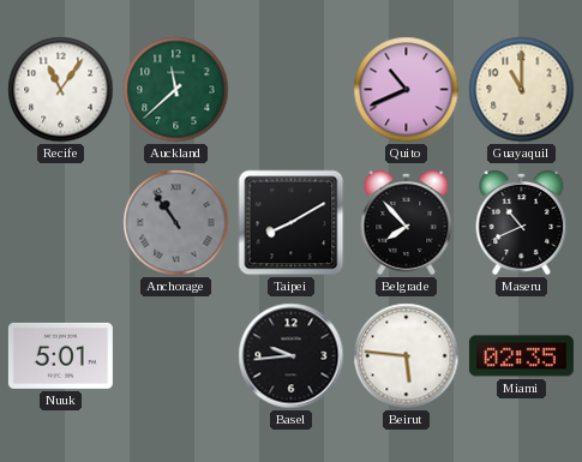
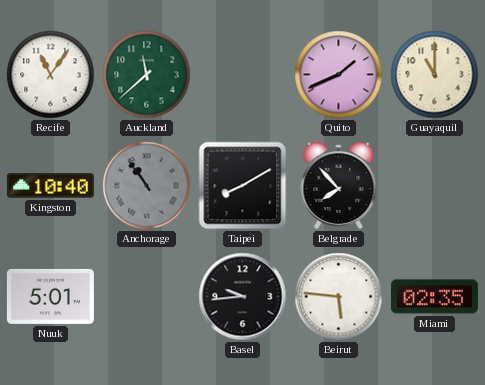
Quito: 10:41 -> 1:41
Kingston: none -> 10:40
Maseru: 10:41 -> none
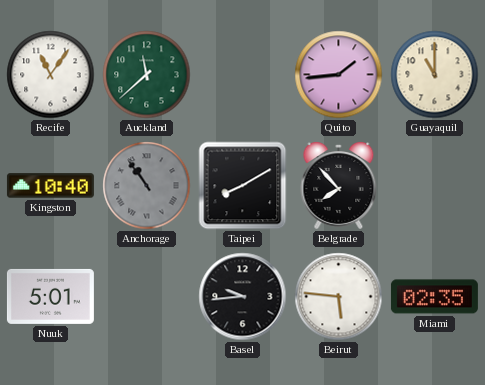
Quito: 1:41 -> 1:44
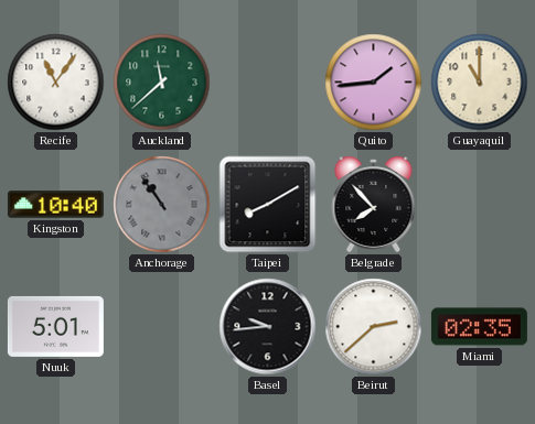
Beirut: 5:46 -> 2:38
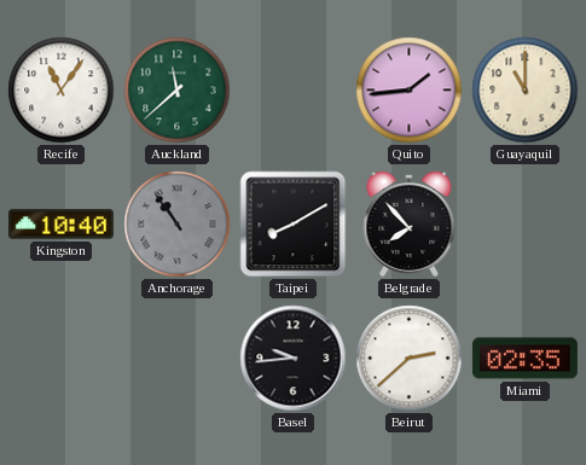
Nuuk: 5:01 -> none
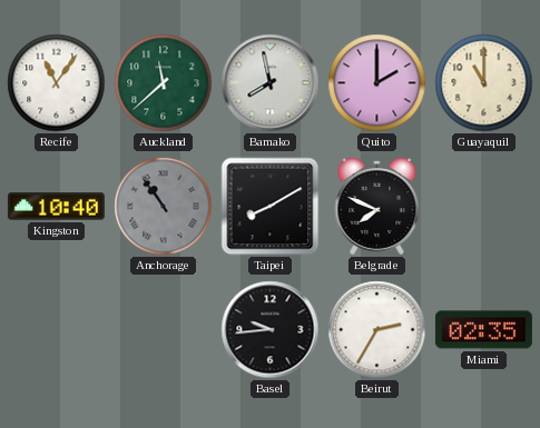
Bamako: none -> 7:58
Quito: 1:44 -> 2:00
Belgrade: 7:53 -> 7:49
Beirut: 2:38 -> 2:35
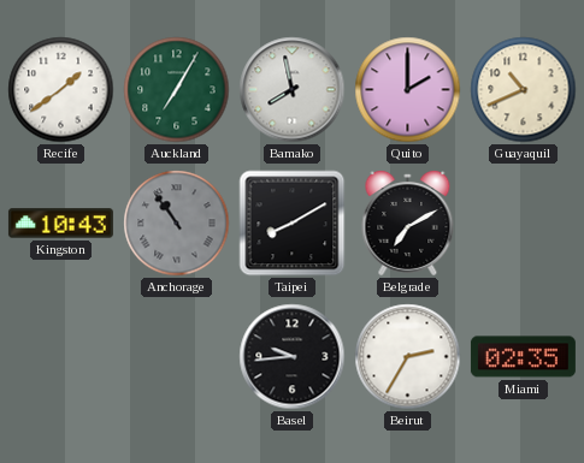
Recife: 11:06 -> 1:39
Auckland: 11:38 -> 7:05
Guayaquil: 11:00 -> 10:41
Kingston: 10:40 -> 10:43
Belgrade: 7:49 -> 7:10
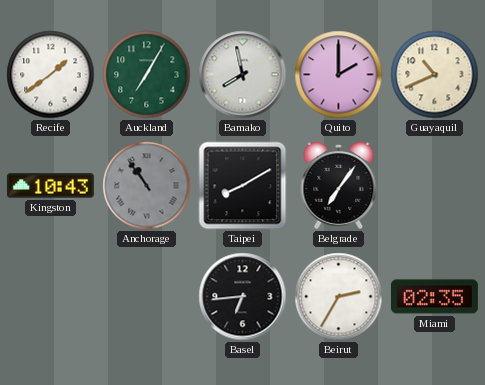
Belgrade: 7:10 -> 7:06
Basel: 9:44 -> 6:44
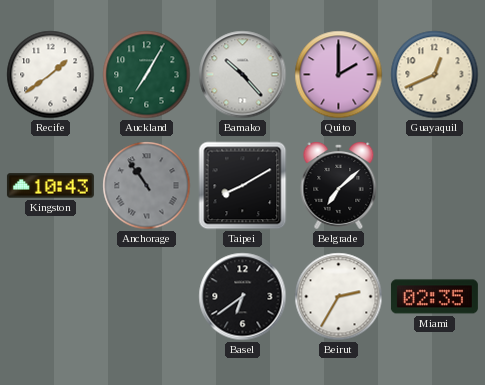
Bamako: 7:58 -> 10:23
Guayaquil: 10:41 -> 12:41
Belgrade: 7:06 -> 7:08
Basel: 6:44 -> 6:39
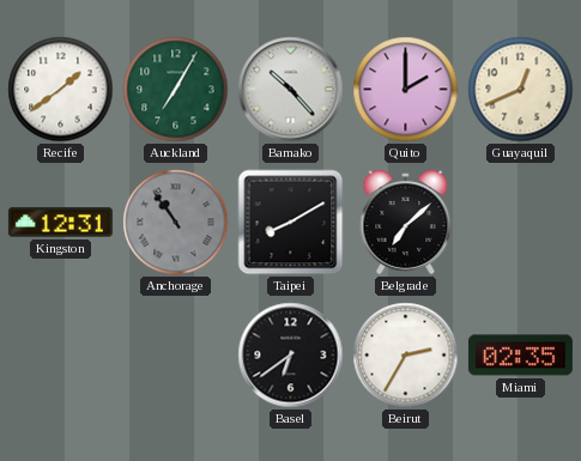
Kingston: 10:43 -> 12:31
